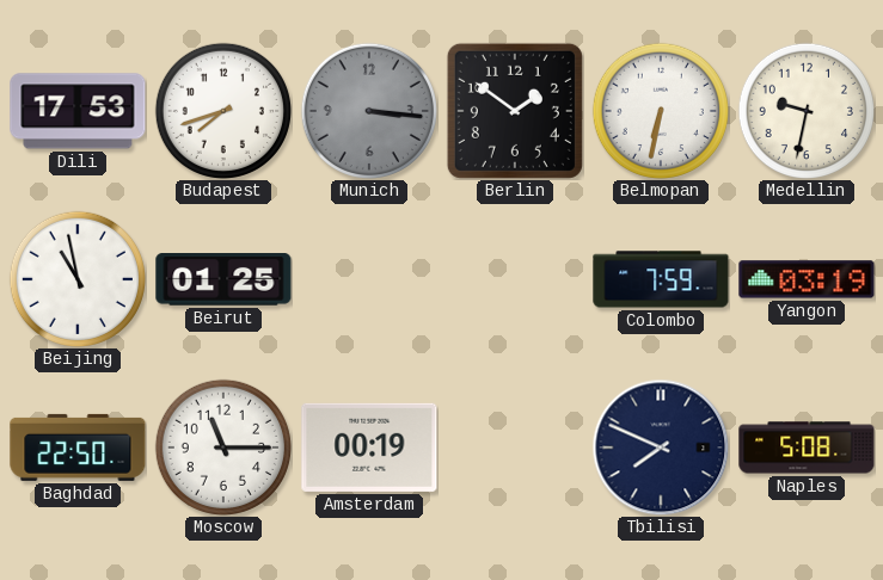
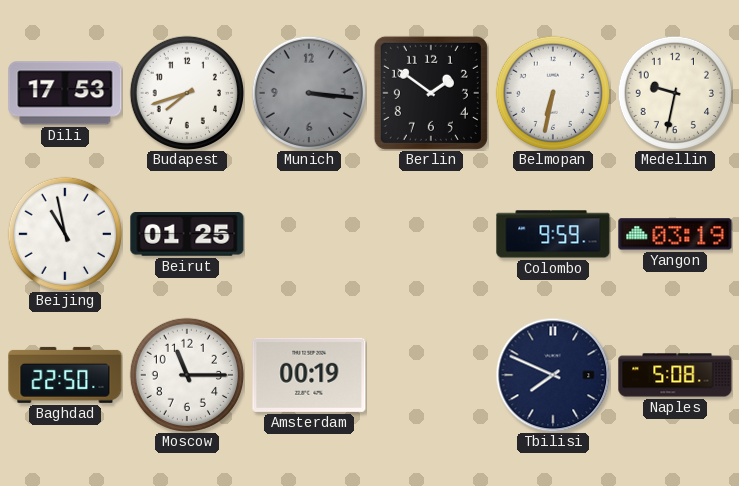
Colombo: 7:59 -> 9:59
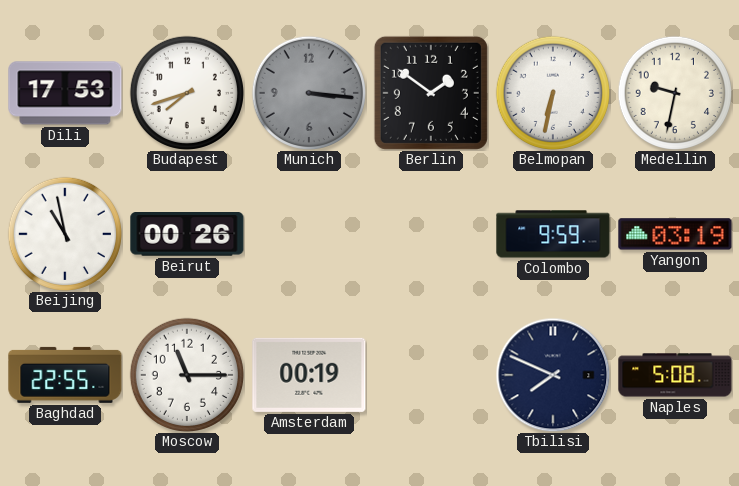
Beirut: 01:25 -> 00:26
Baghdad: 22:50 -> 22:55
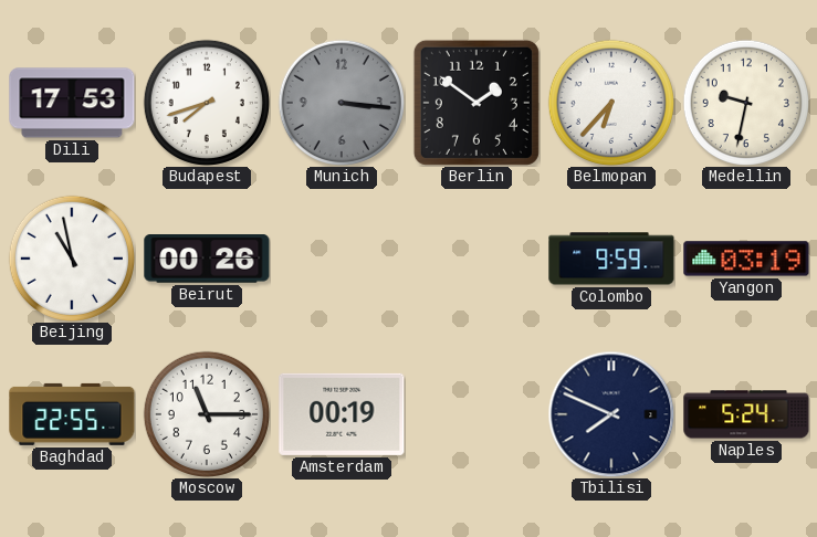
Belmopan: 6:32 -> 6:37
Naples: 5:08 -> 5:24
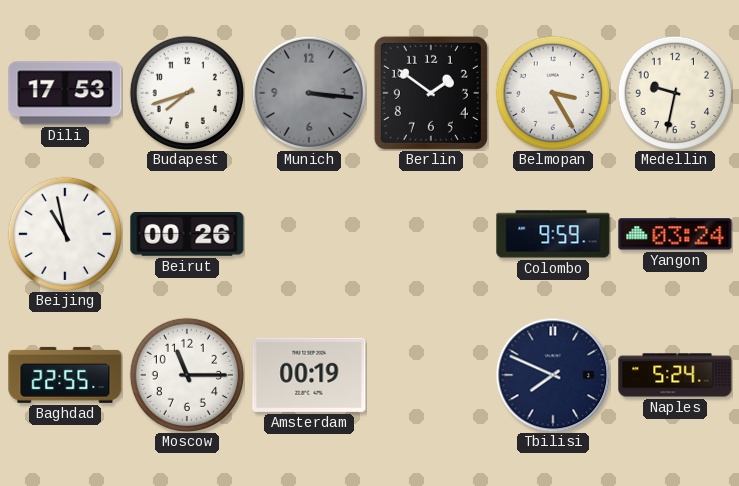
Belmopan: 6:37 -> 3:25
Yangon: 03:19 -> 03:24
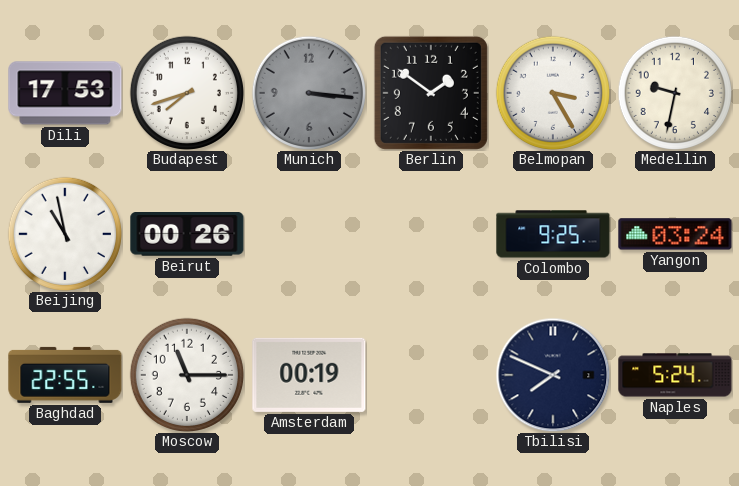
Colombo: 9:59 -> 9:25
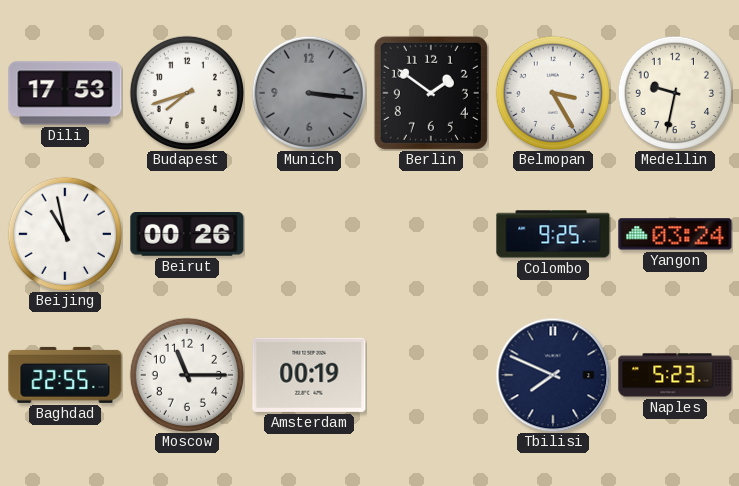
Naples: 5:24 -> 5:23
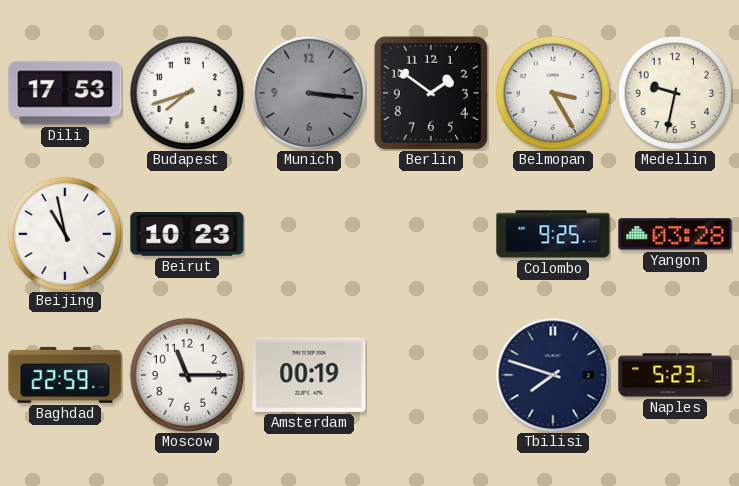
Beirut: 00:26 -> 10:23
Yangon: 03:24 -> 03:28
Baghdad: 22:55 -> 22:59
Tbilisi: 7:49 -> 7:48
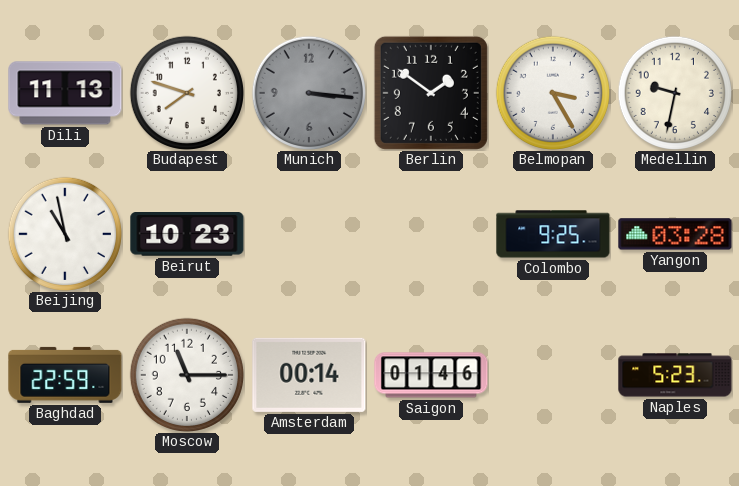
Dili: 17:53 -> 11:13
Budapest: 7:42 -> 7:48
Amsterdam: 00:19 -> 00:14
Saigon: none -> 01:46
Tbilisi: 7:48 -> none
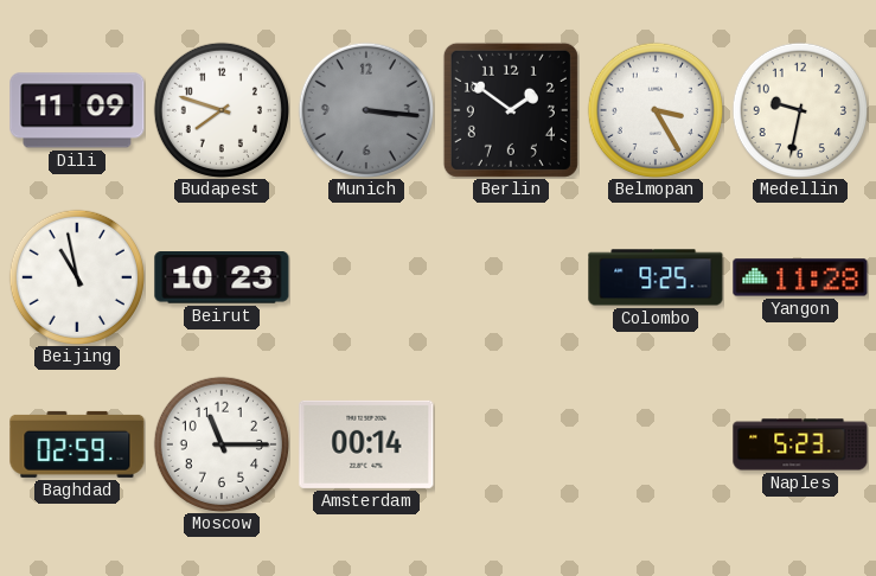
Dili: 11:13 -> 11:09
Yangon: 03:28 -> 11:28
Baghdad: 22:59 -> 02:59
Saigon: 01:46 -> none
